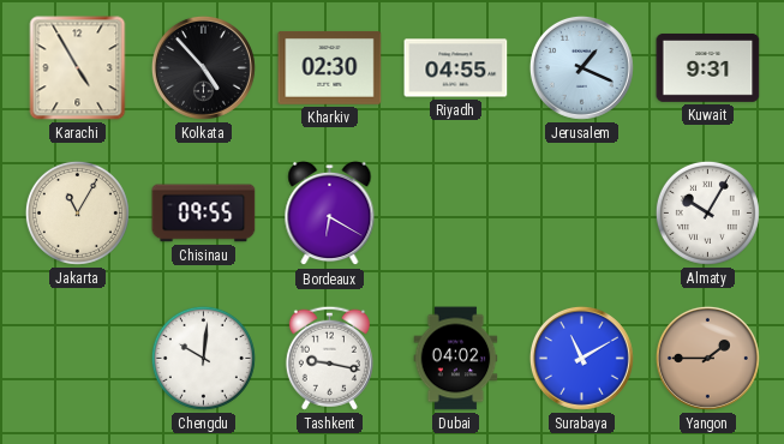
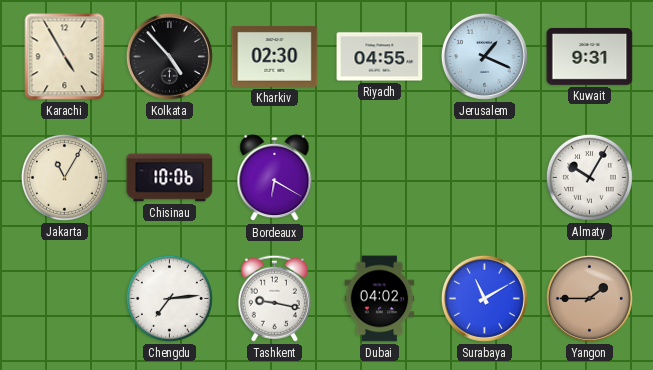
Chisinau: 09:55 -> 10:06
Chengdu: 10:01 -> 7:14
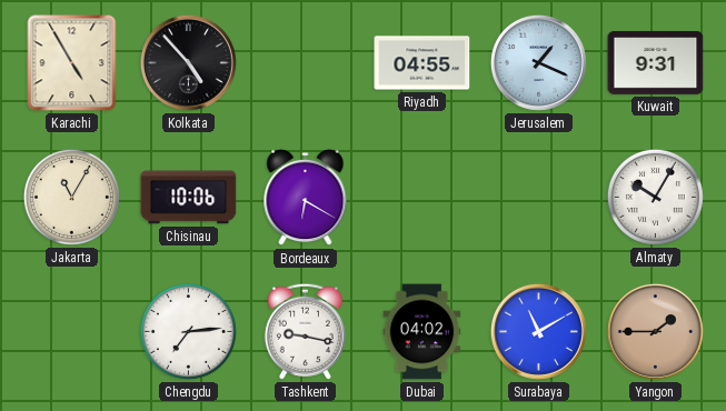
Kharkiv: 02:30 -> none
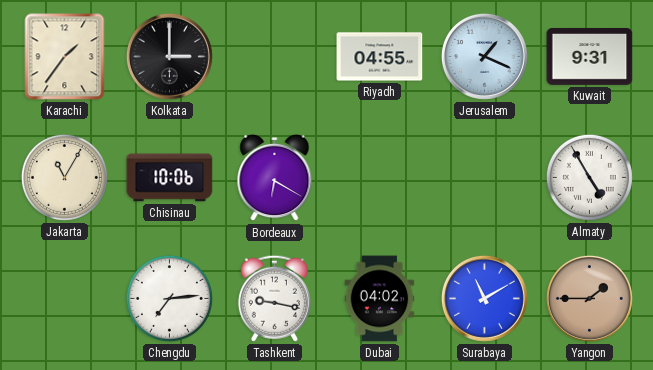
Karachi: 4:55 -> 1:36
Kolkata: 4:53 -> 3:00
Almaty: 10:05 -> 4:55
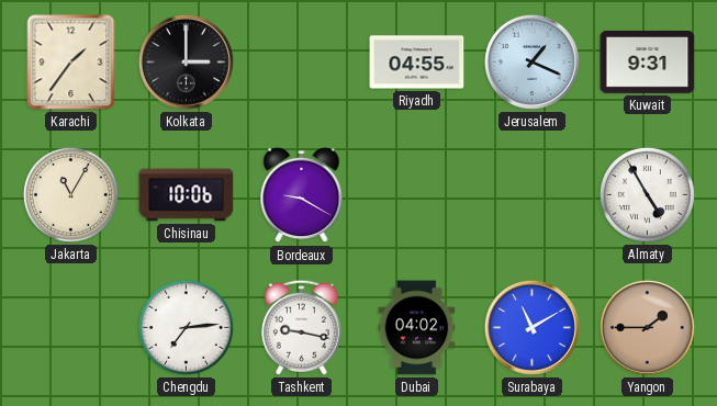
Bordeaux: 6:20 -> 9:20
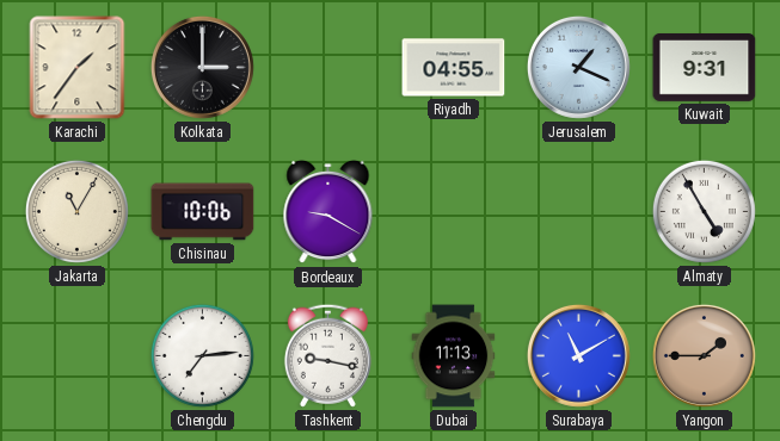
Dubai: 04:02 -> 11:13
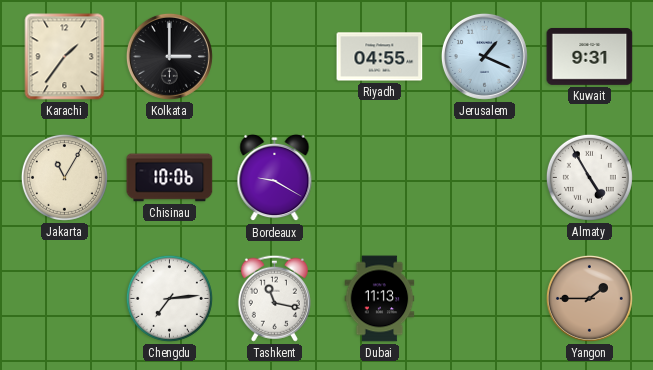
Tashkent: 9:17 -> 11:17
Surabaya: 11:10 -> none
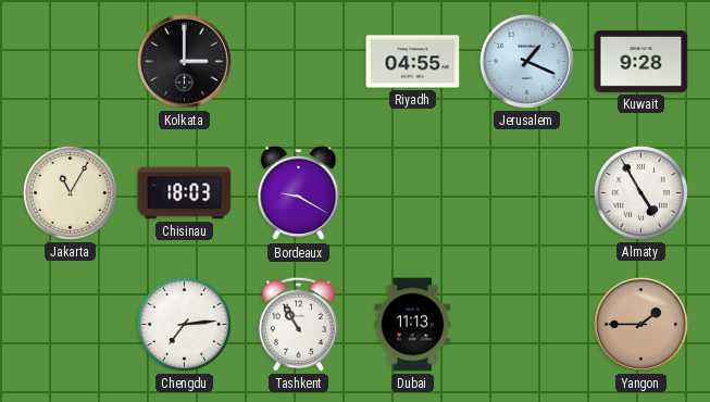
Karachi: 1:36 -> none
Kuwait: 9:31 -> 9:28
Chisinau: 10:06 -> 18:03
Tashkent: 11:17 -> 10:55
